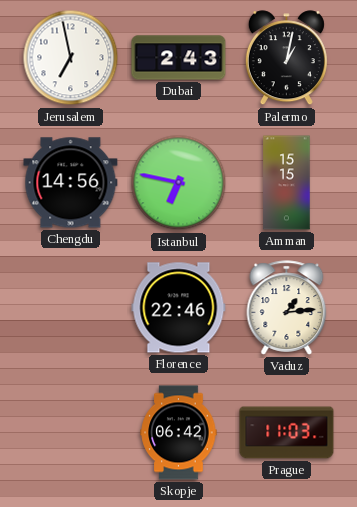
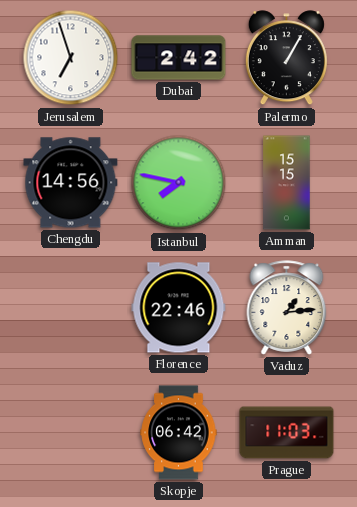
Jerusalem: 6:58 -> 6:57
Dubai: 2:43 -> 2:42
Palermo: 1:02 -> 1:05
Istanbul: 6:47 -> 7:47
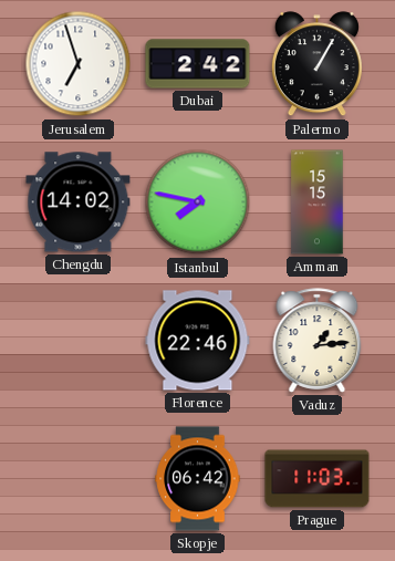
Chengdu: 14:56 -> 14:02
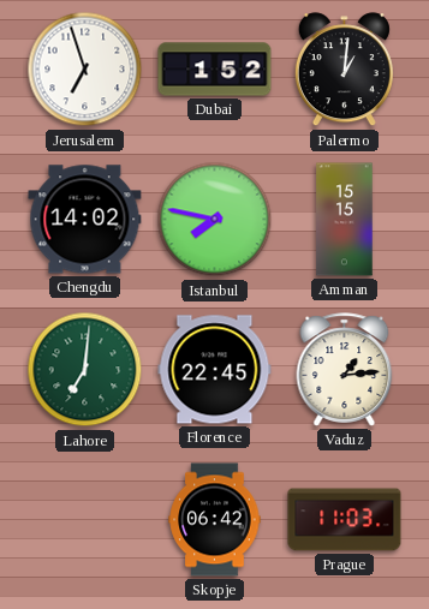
Dubai: 2:42 -> 1:52
Palermo: 1:05 -> 1:01
Lahore: none -> 7:01
Florence: 22:46 -> 22:45
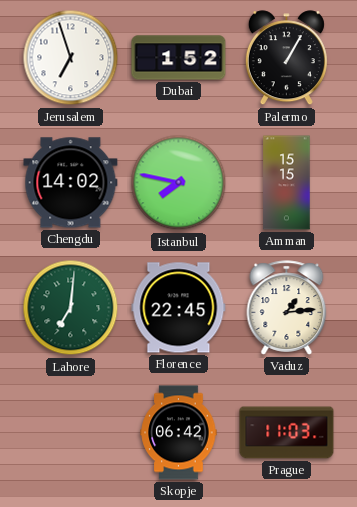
Palermo: 1:01 -> 1:05
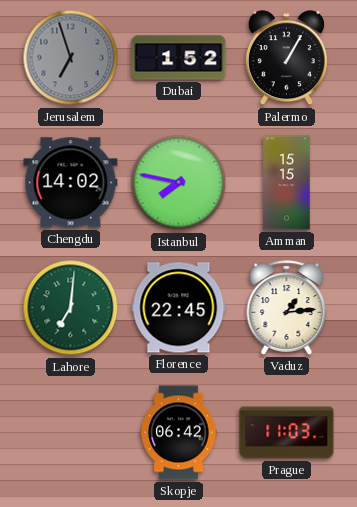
Jerusalem dial: white -> grey
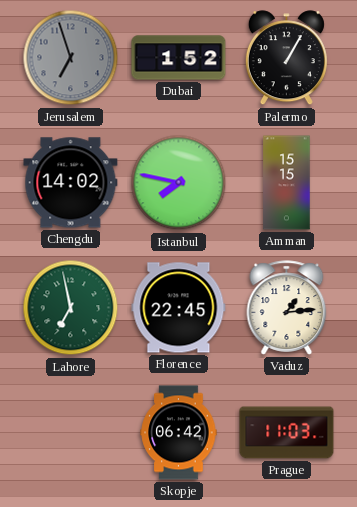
Lahore: 7:01 -> 6:58
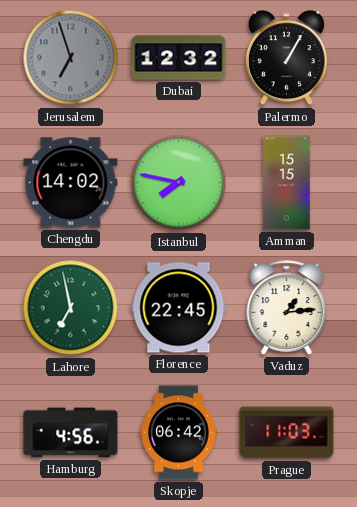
Dubai: 1:52 -> 12:32
Hamburg: none -> 4:56
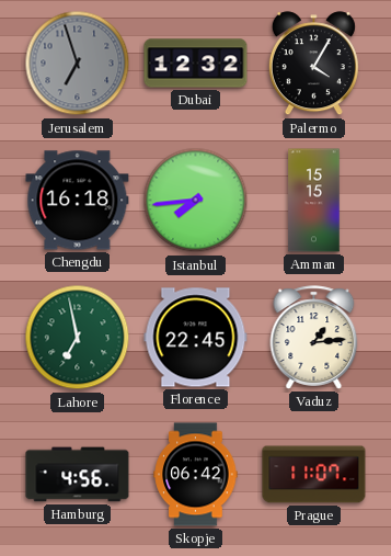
Palermo: 1:05 -> 4:05
Chengdu: 14:02 -> 16:18
Istanbul: 7:47 -> 7:44
Prague: 11:03 -> 11:07
